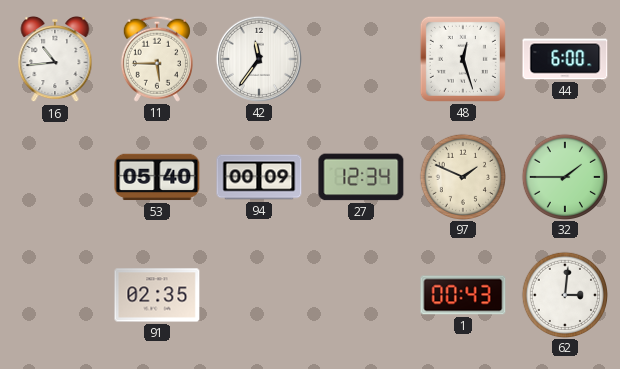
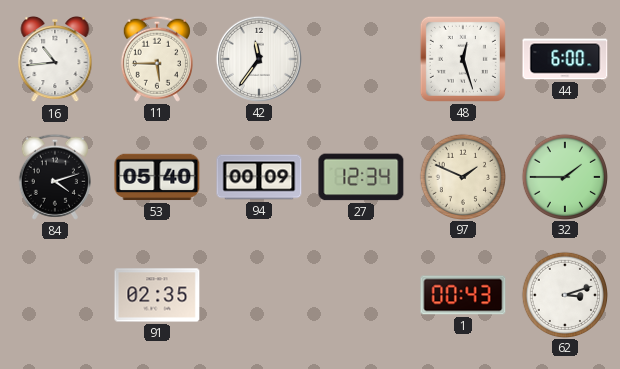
84: none -> 4:12
62: 3:01 -> 3:12
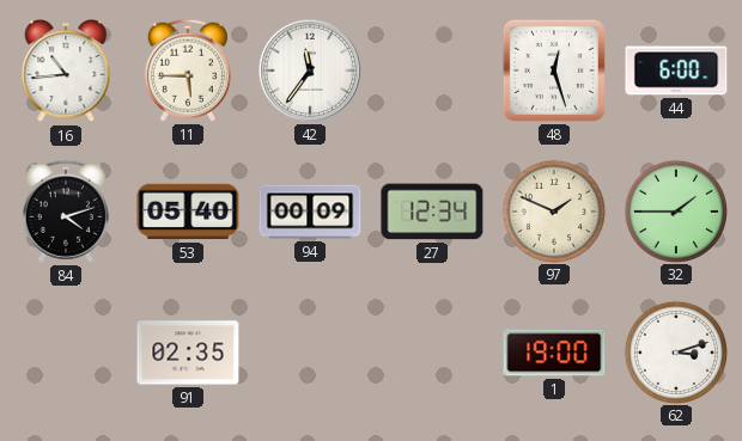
1: 00:43 -> 19:00
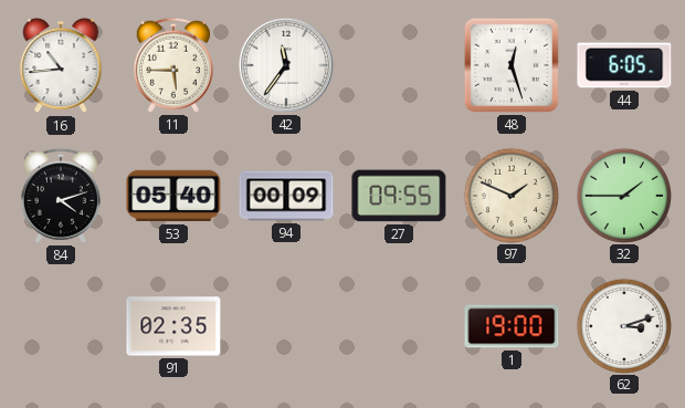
44: 6:00 -> 6:05
27: 12:34 -> 09:55
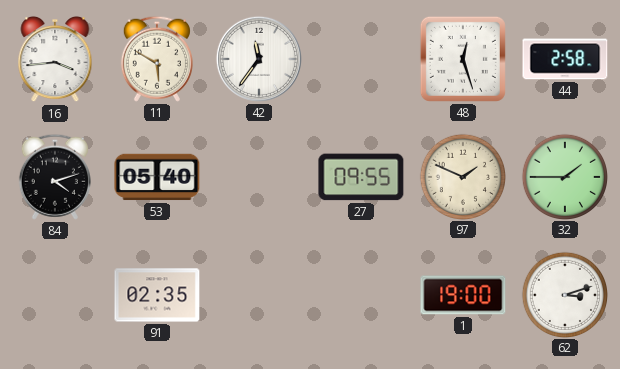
16: 10:44 -> 3:44
11: 5:45 -> 5:50
44: 6:05 -> 2:58
94: 00:09 -> none
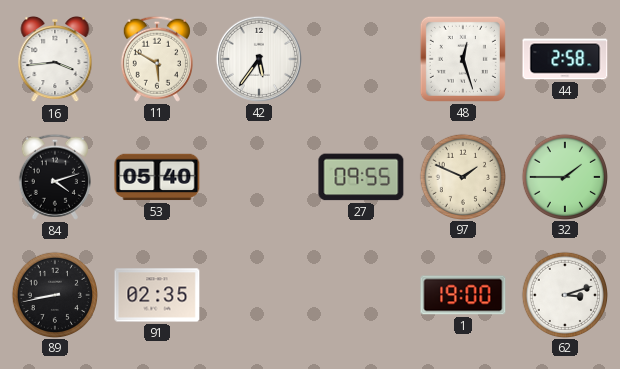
42: 11:36 -> 5:36
89: none -> 8:43
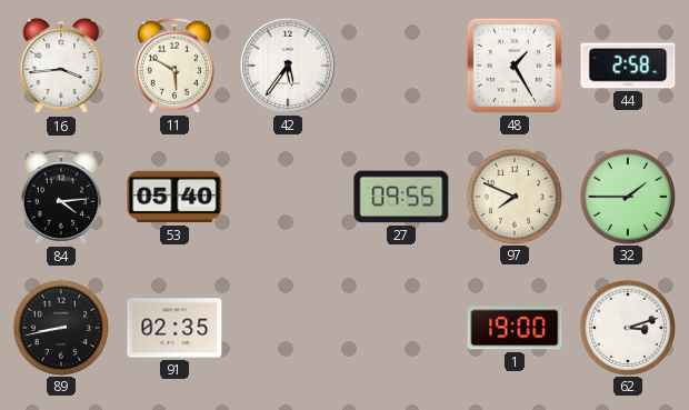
48: 12:27 -> 1:25
84: 4:12 -> 4:14
97: 1:49 -> 7:49
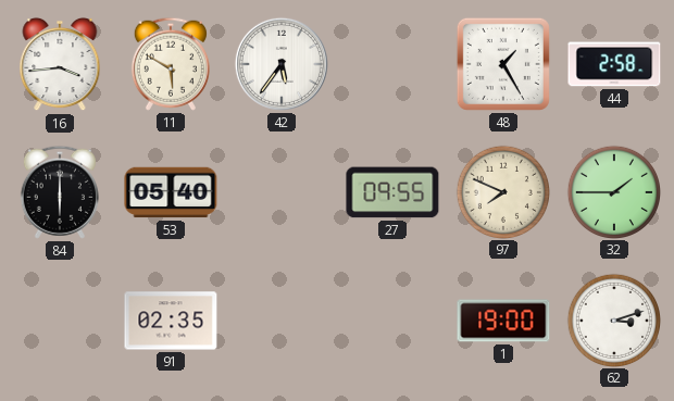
84: 4:14 -> 6:00
89: 8:43 -> none
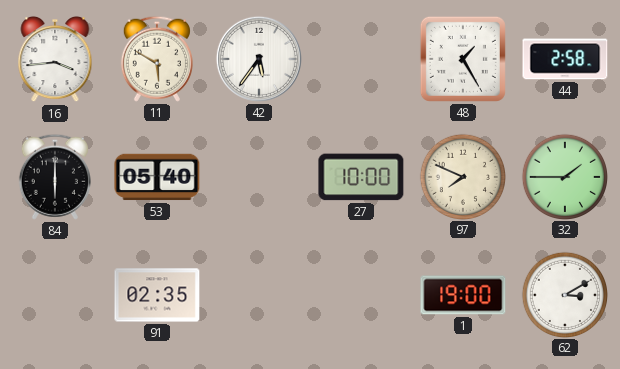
27: 09:55 -> 10:00
62: 3:12 -> 3:10
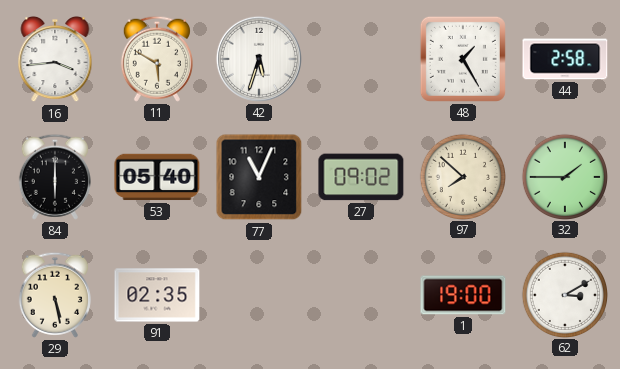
42: 5:36 -> 5:33
77: none -> 11:04
27: 10:00 -> 09:02
97: 7:49 -> 7:52
29: none -> 5:28
